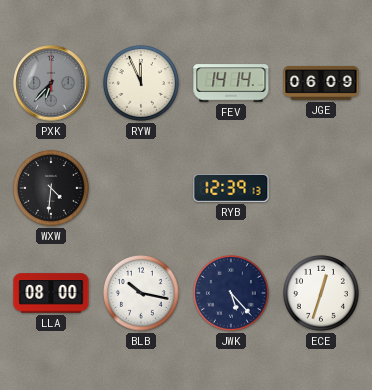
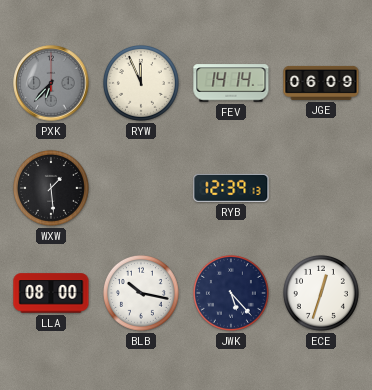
WXW: 4:31 -> 1:29
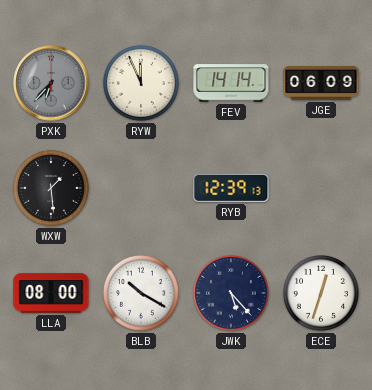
BLB: 10:17 -> 10:20
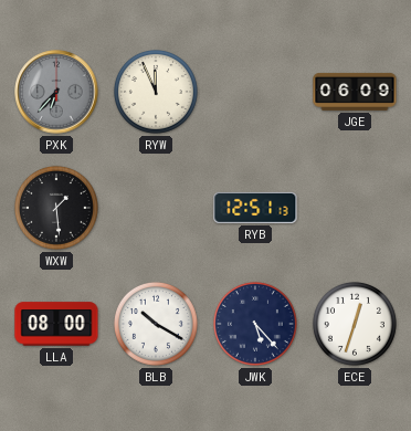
FEV: 14:14 -> none
RYB: 12:39 -> 12:51
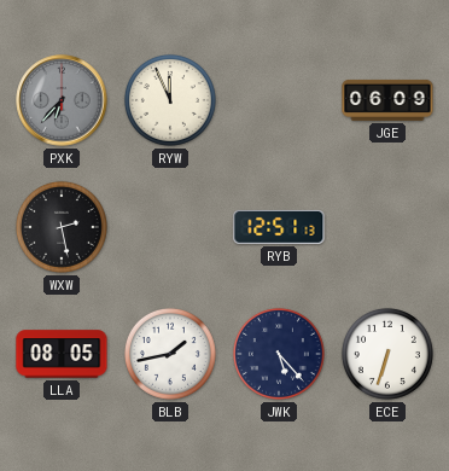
WXW: 1:29 -> 2:28
LLA: 08:00 -> 08:05
BLB: 10:20 -> 1:43
ECE: 12:33 -> 6:33
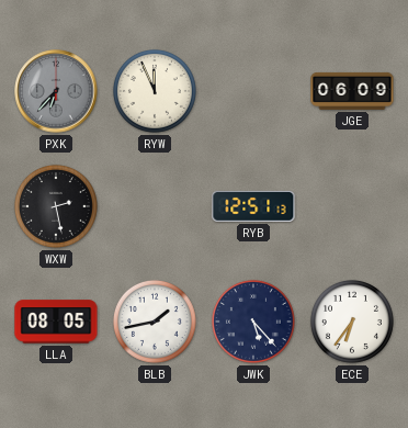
ECE: 6:33 -> 6:36
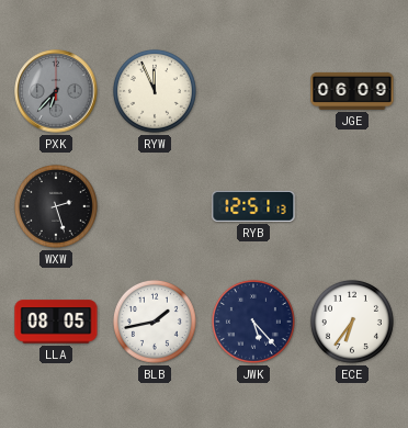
WXW: 2:28 -> 2:27
